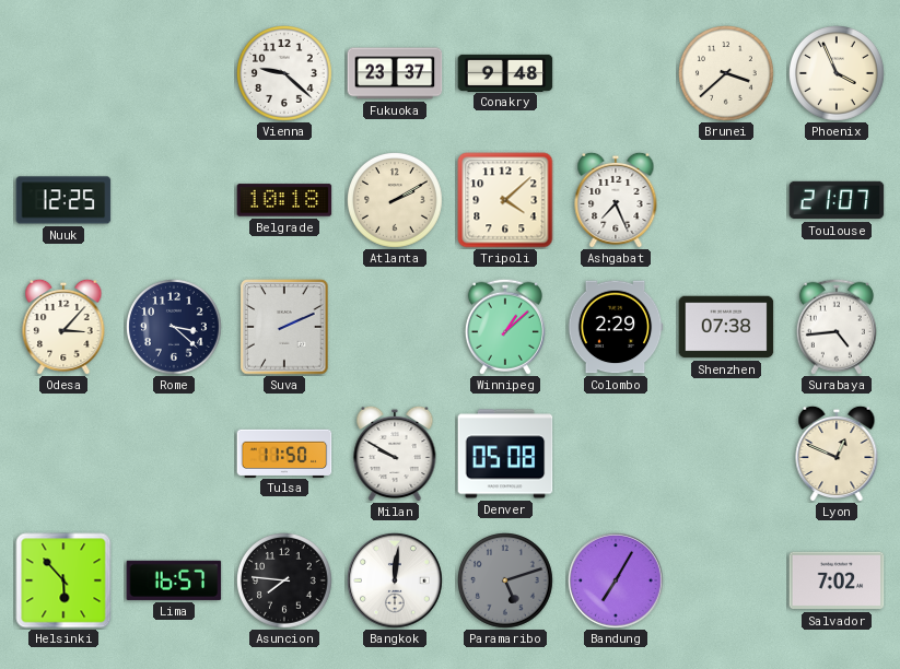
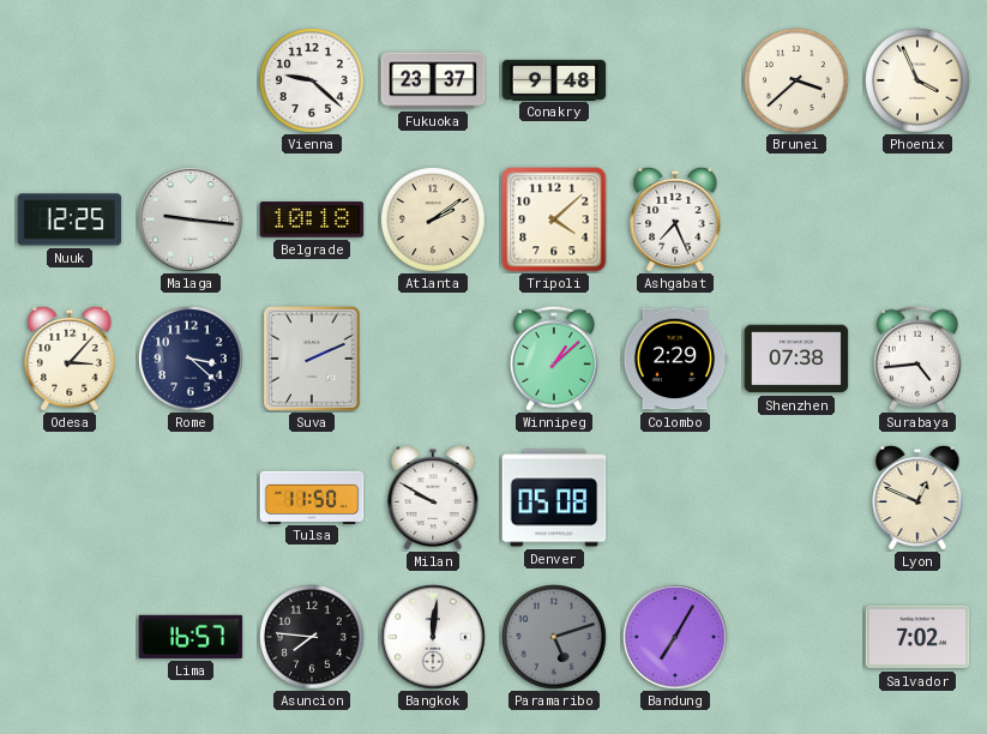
Malaga: none -> 9:16
Atlanta: 2:10 -> 2:09
Toulouse: 21:07 -> none
Helsinki: 5:53 -> none
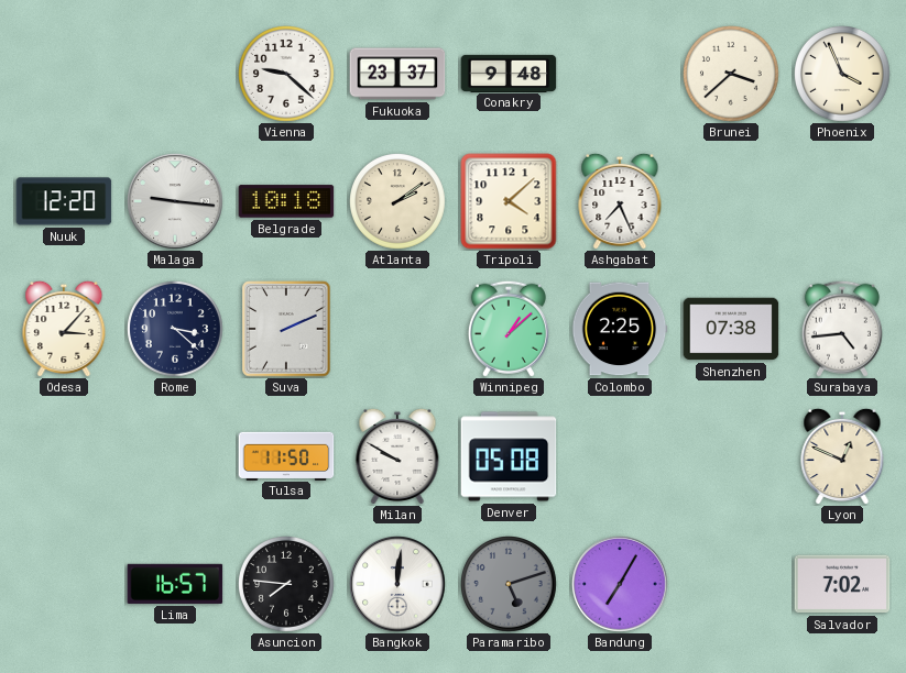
Nuuk: 12:25 -> 12:20
Colombo: 2:29 -> 2:25
